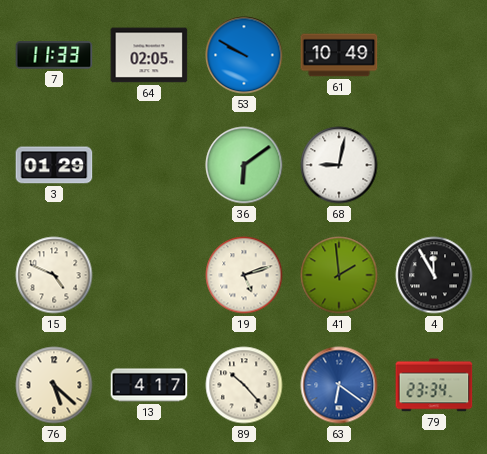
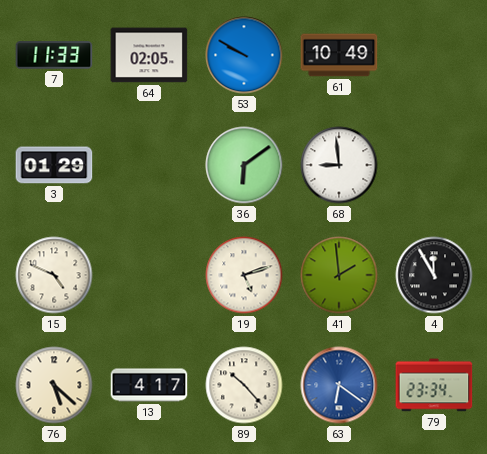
68: 9:02 -> 8:59
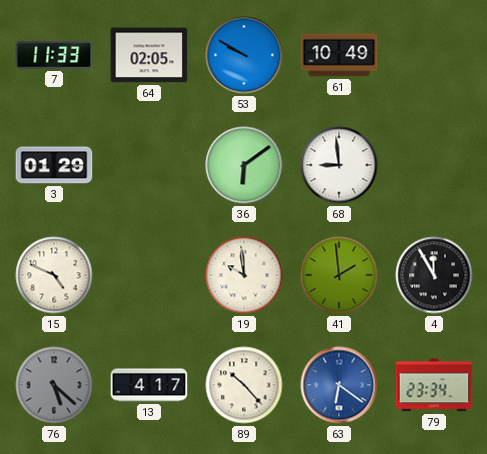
19: 5:12 -> 9:59
76 dial: cream -> grey
